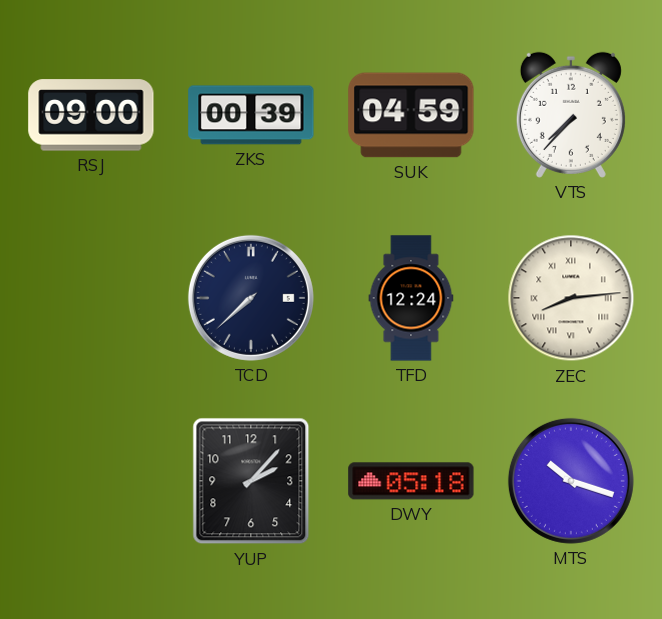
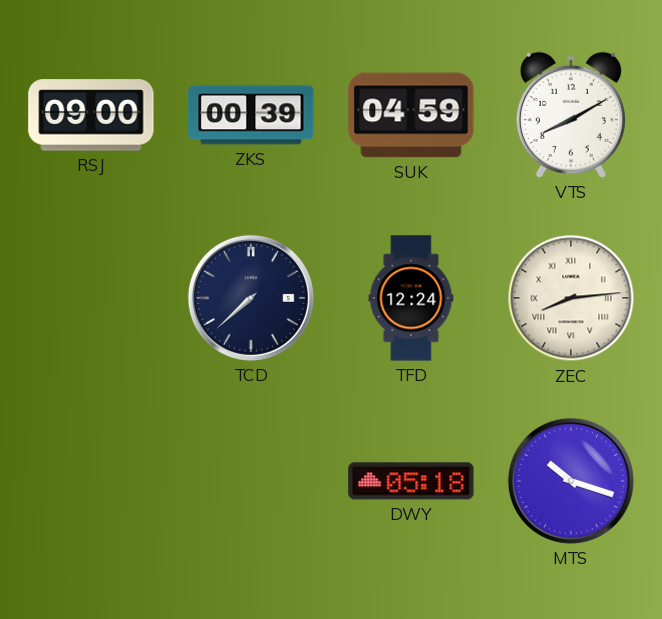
VTS: 7:37 -> 8:10
YUP: 2:07 -> none
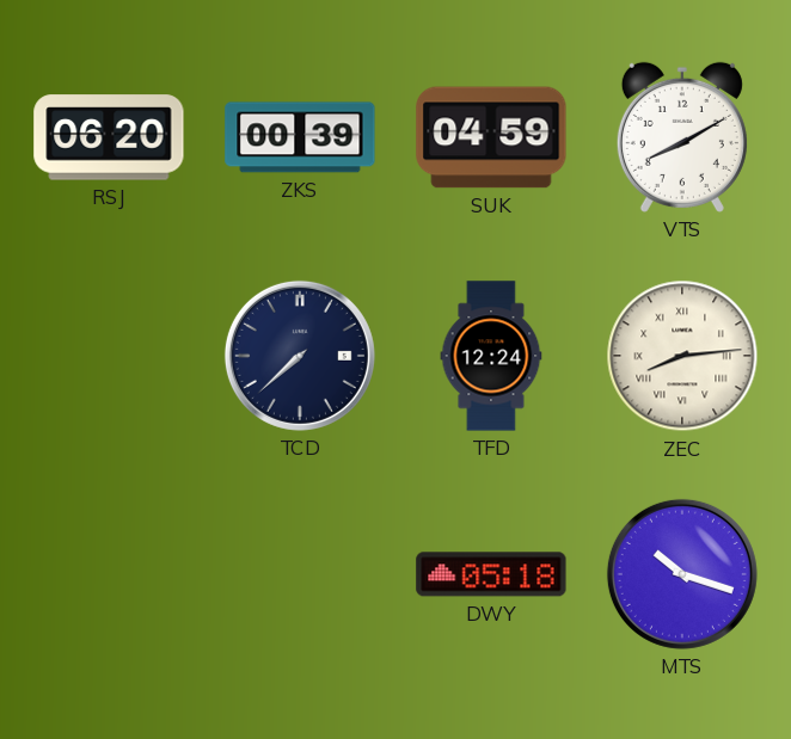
RSJ: 09:00 -> 06:20
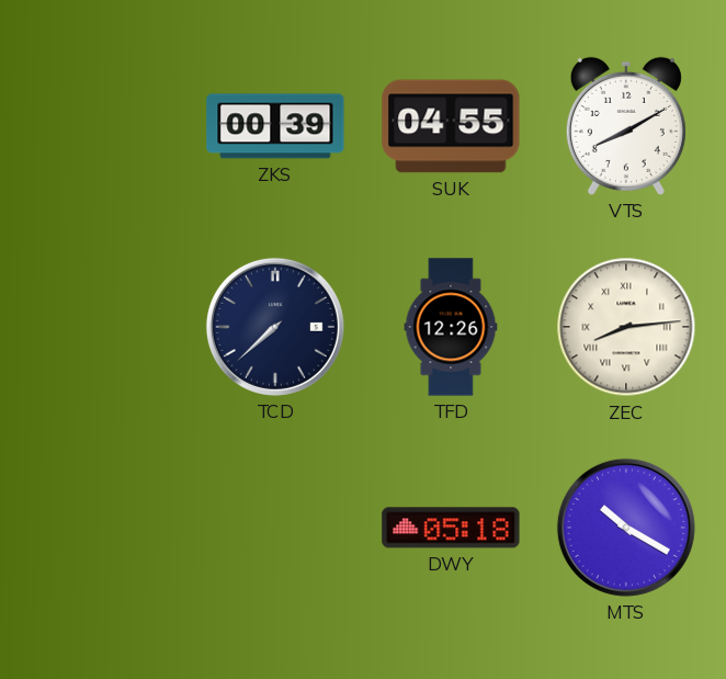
RSJ: 06:20 -> none
SUK: 04:59 -> 04:55
TFD: 12:24 -> 12:26
MTS: 10:18 -> 10:20
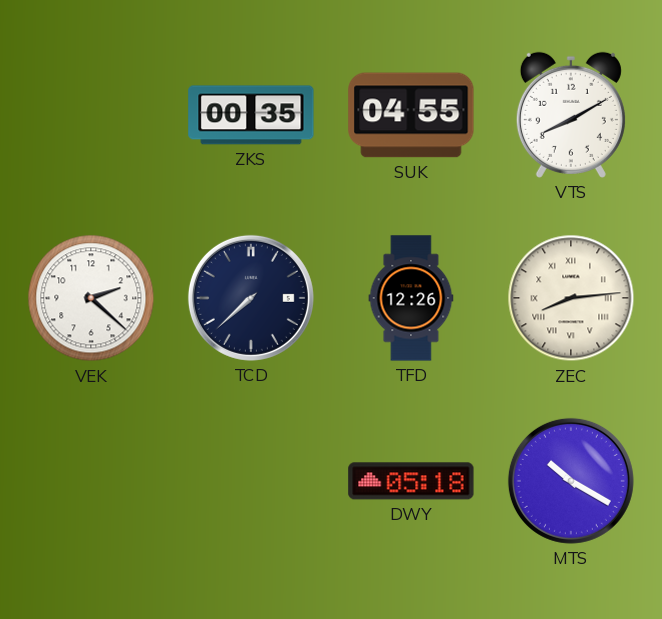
ZKS: 00:39 -> 00:35
VEK: none -> 2:22
